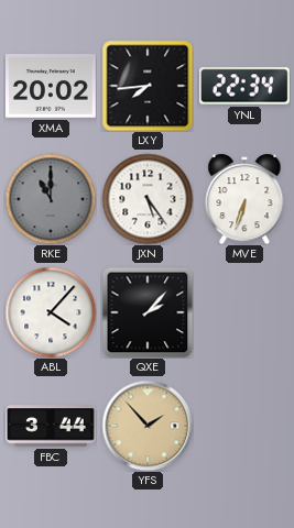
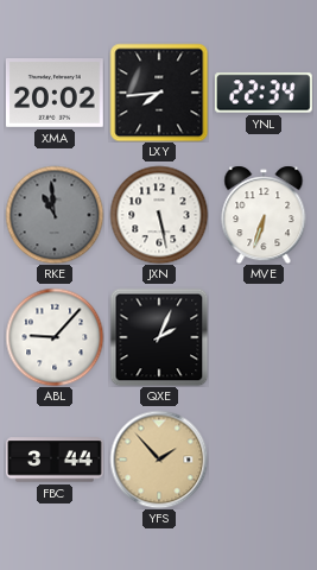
RKE: 11:00 -> 10:59
JXN: 5:24 -> 5:28
ABL: 4:07 -> 9:07
QXE: 2:07 -> 2:04
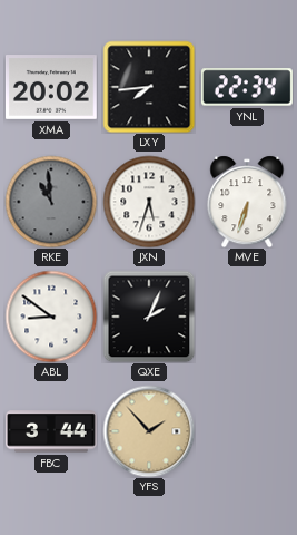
JXN: 5:28 -> 5:33
ABL: 9:07 -> 8:51
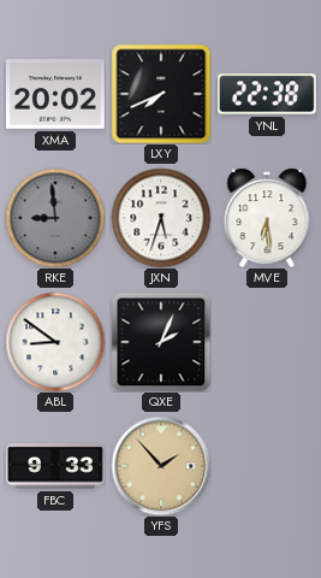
LXY: 7:44 -> 7:41
YNL: 22:34 -> 22:38
RKE: 10:59 -> 8:59
MVE: 6:33 -> 6:29
FBC: 3:44 -> 9:33
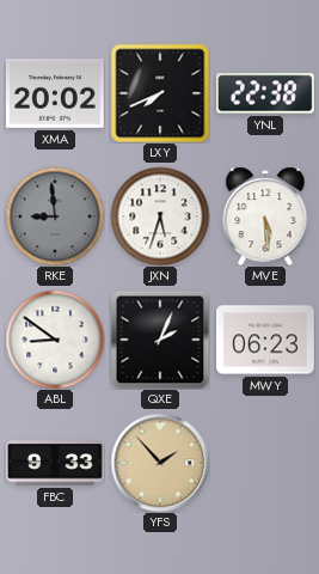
MVE: 6:29 -> 5:29
MWY: none -> 06:23
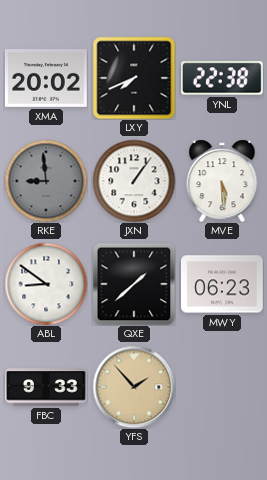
JXN: 5:33 -> 1:06
QXE: 2:04 -> 1:38
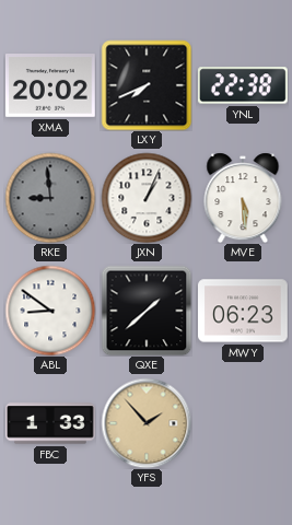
JXN: 1:06 -> 1:04
FBC: 9:33 -> 1:33
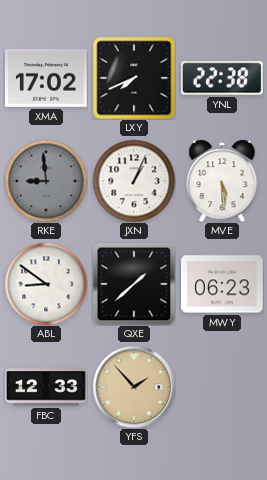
XMA: 20:02 -> 17:02
FBC: 1:33 -> 12:33
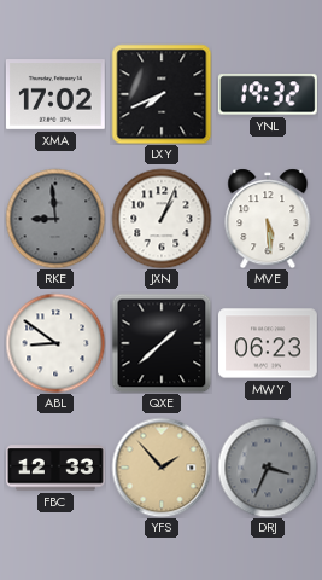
YNL: 22:38 -> 19:32
DRJ: none -> 3:34
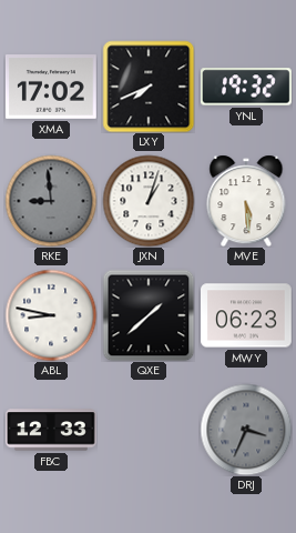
JXN: 1:04 -> 1:03
ABL: 8:51 -> 8:47
YFS: 1:53 -> none
